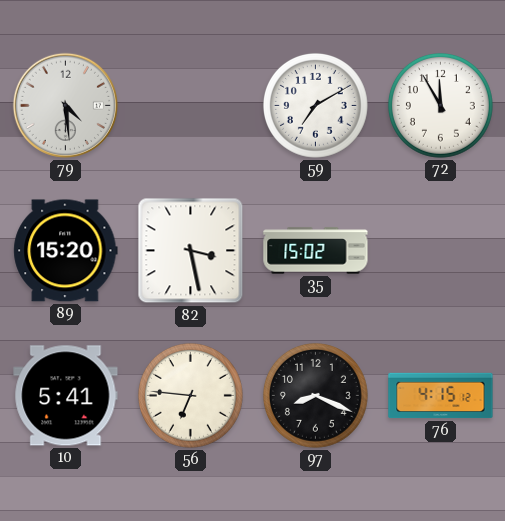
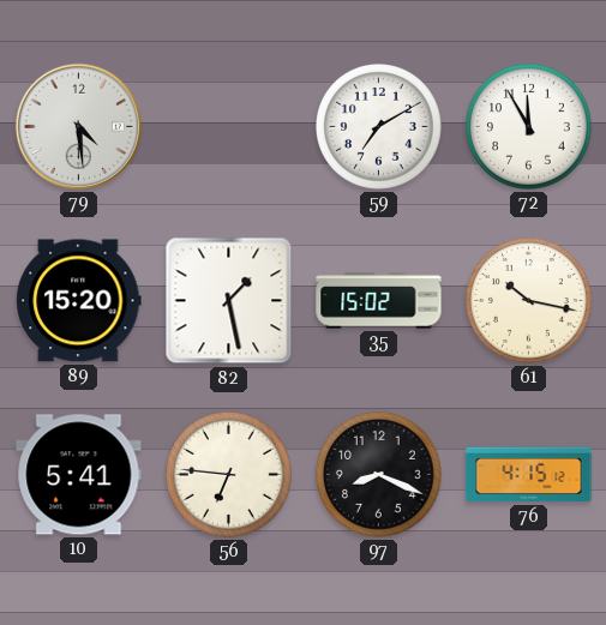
82: 3:28 -> 1:28
61: none -> 10:17
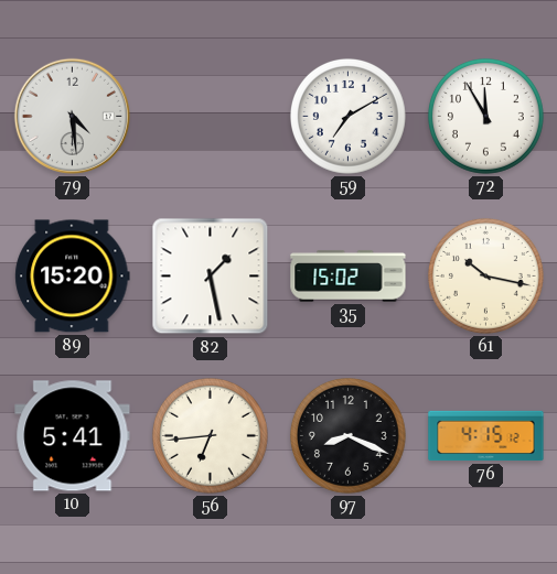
56: 6:46 -> 6:44
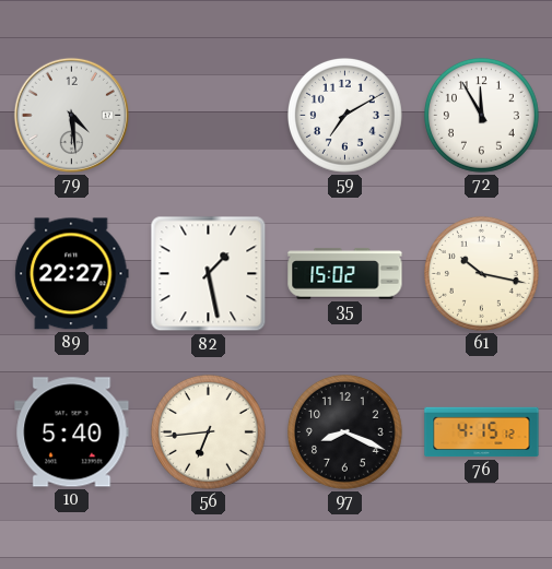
89: 15:20 -> 22:27
10: 5:41 -> 5:40
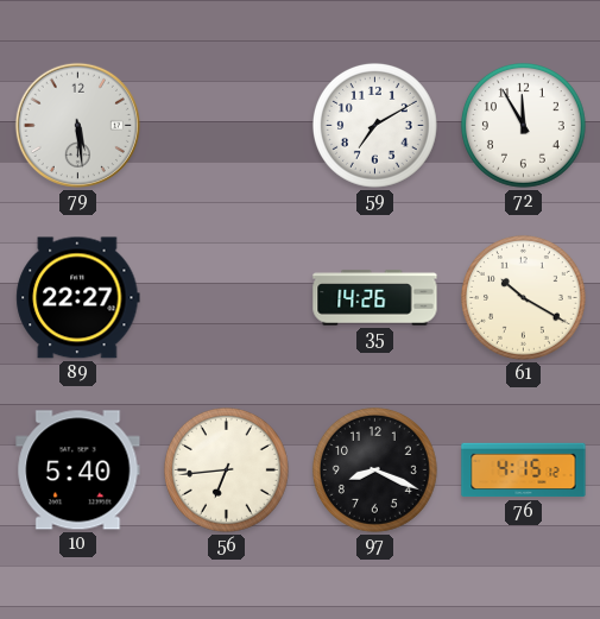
79: 4:29 -> 5:29
82: 1:28 -> none
35: 15:02 -> 14:26
61: 10:17 -> 10:20
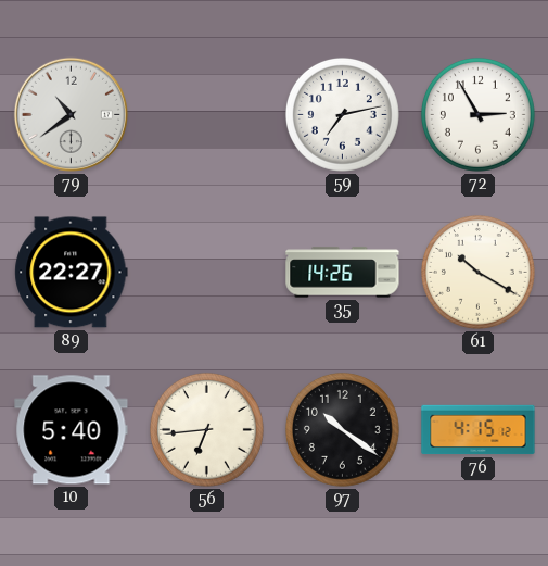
79: 5:29 -> 10:39
59: 7:10 -> 7:13
72: 11:55 -> 2:55
97: 8:19 -> 10:21
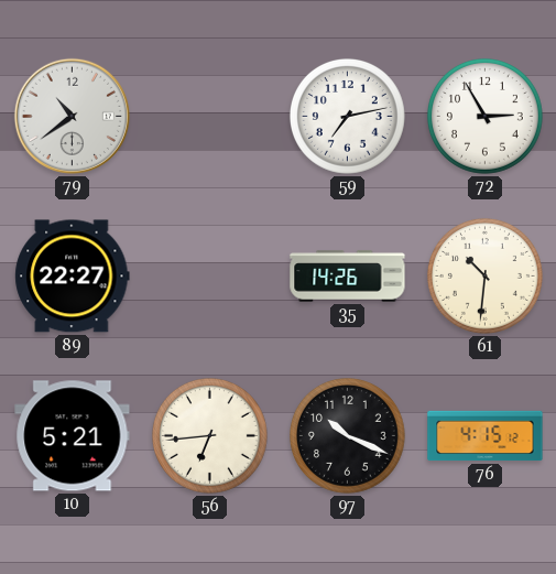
61: 10:20 -> 10:31
10: 5:40 -> 5:21
97: 10:21 -> 10:19
